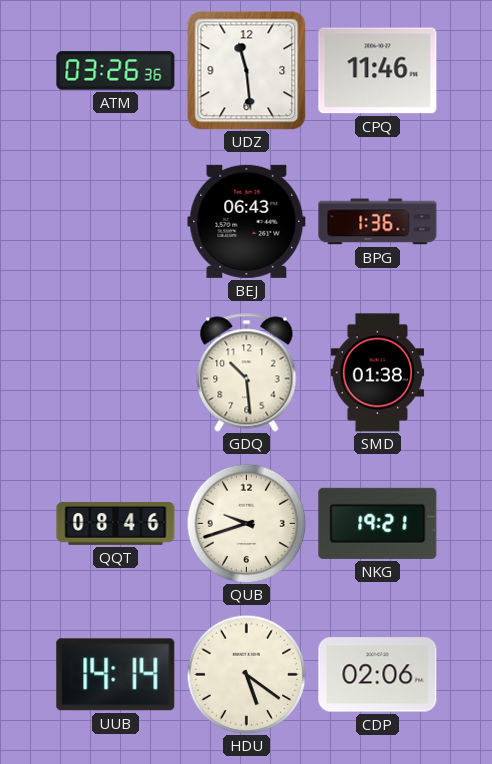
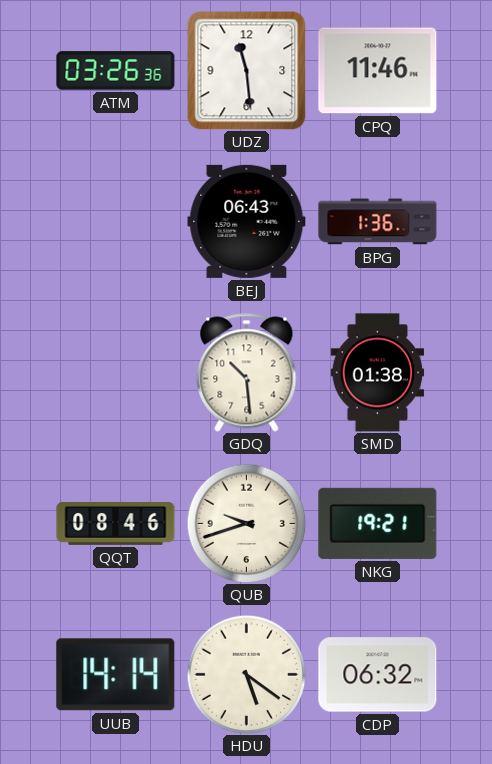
CDP: 02:06 -> 06:32
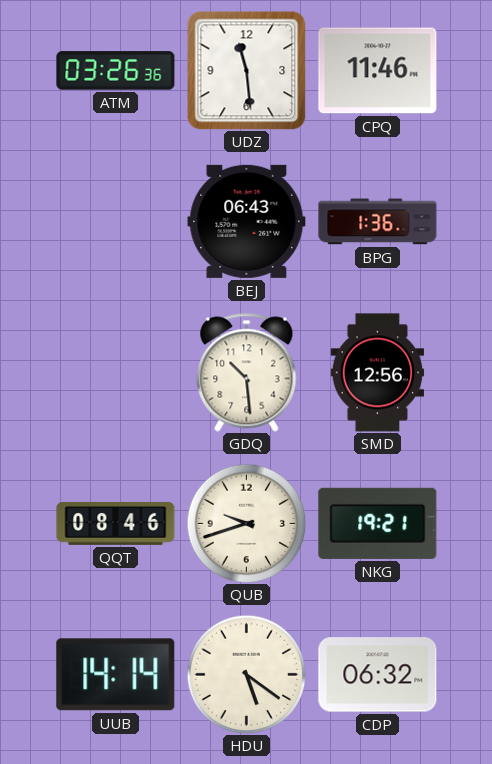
SMD: 01:38 -> 12:56
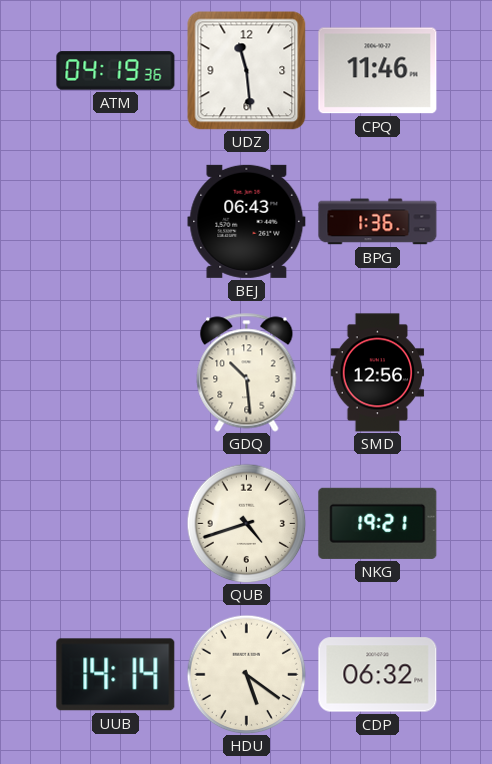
ATM: 03:26 -> 04:19
QQT: 08:46 -> none
QUB: 9:42 -> 4:42
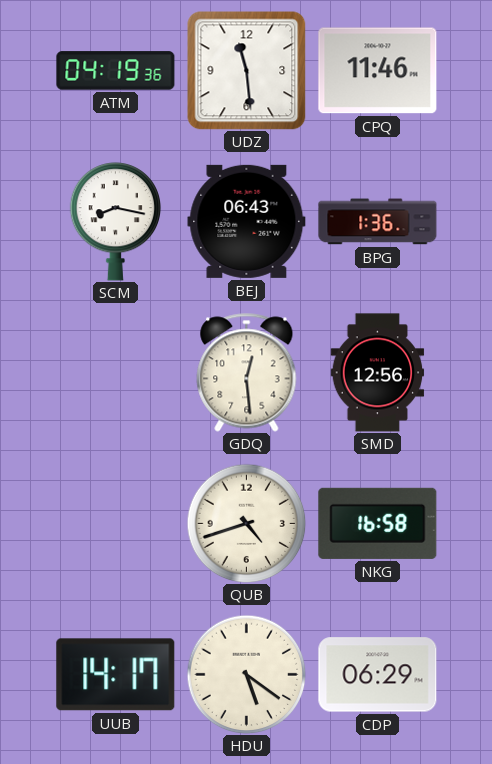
SCM: none -> 8:17
GDQ: 10:29 -> 12:29
NKG: 19:21 -> 16:58
UUB: 14:14 -> 14:17
CDP: 06:32 -> 06:29
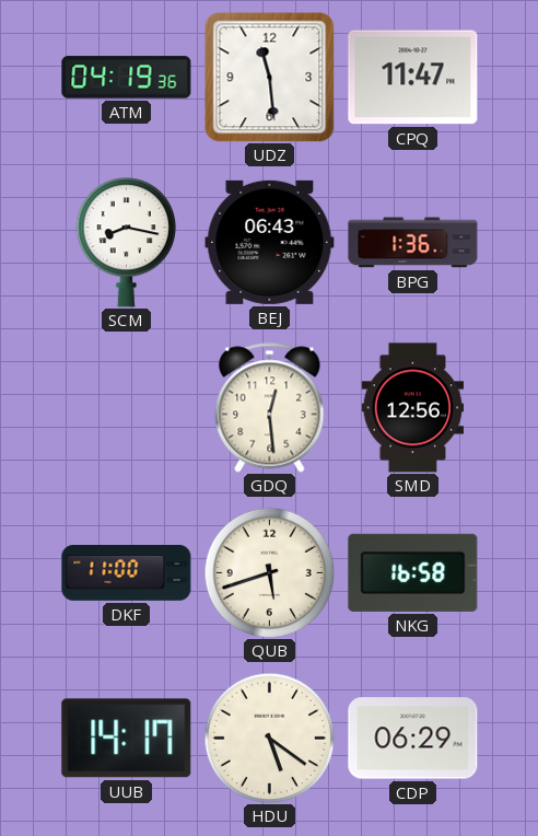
CPQ: 11:46 -> 11:47
DKF: none -> 11:00
QUB: 4:42 -> 5:42
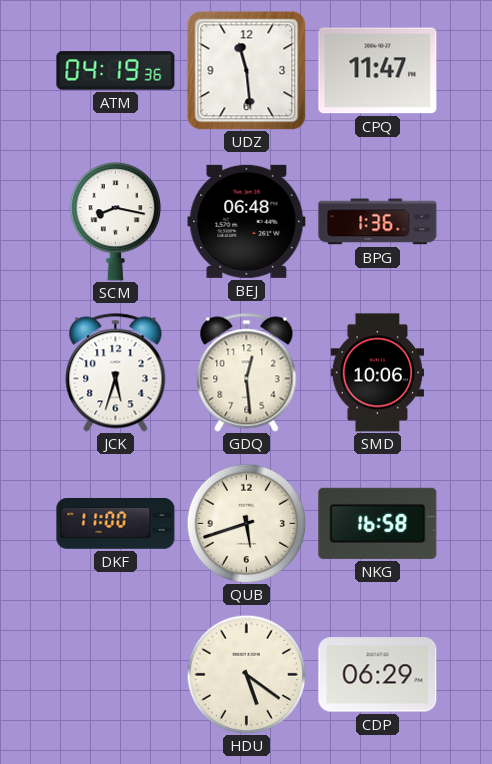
BEJ: 06:43 -> 06:48
JCK: none -> 5:33
SMD: 12:56 -> 10:06
UUB: 14:17 -> none
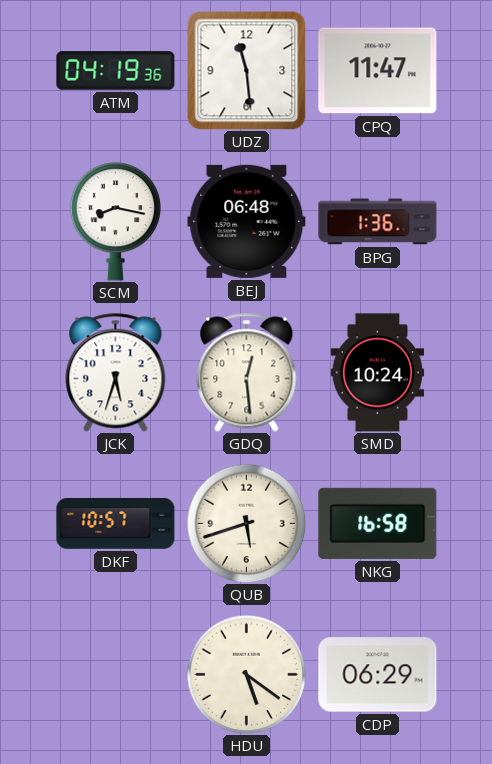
SMD: 10:06 -> 10:24
DKF: 11:00 -> 10:57
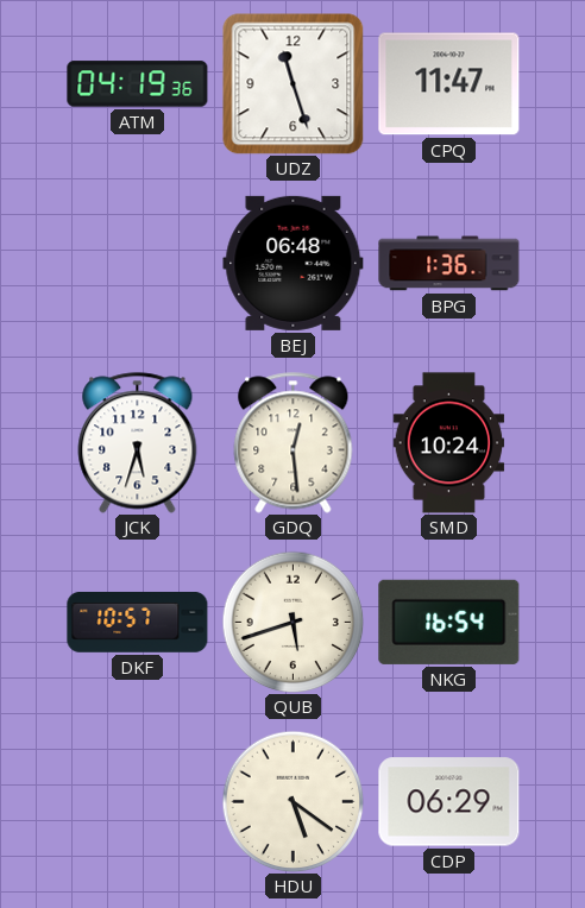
UDZ: 11:29 -> 11:27
SCM: 8:17 -> none
NKG: 16:58 -> 16:54
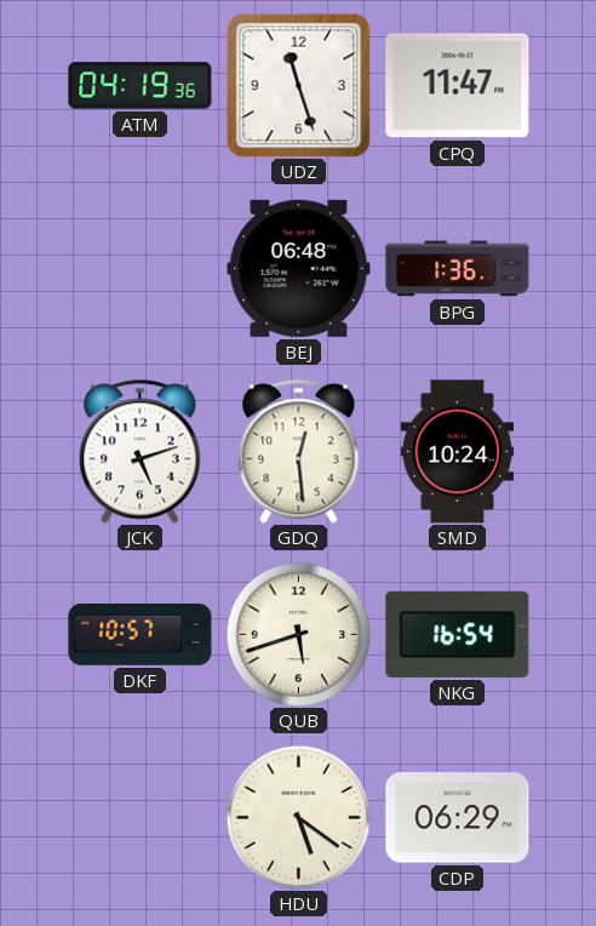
JCK: 5:33 -> 5:12
